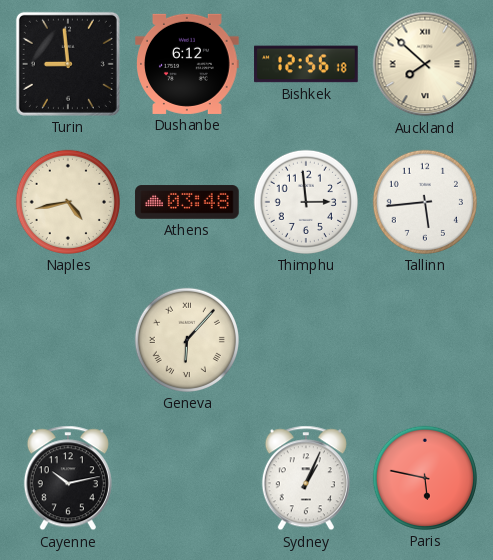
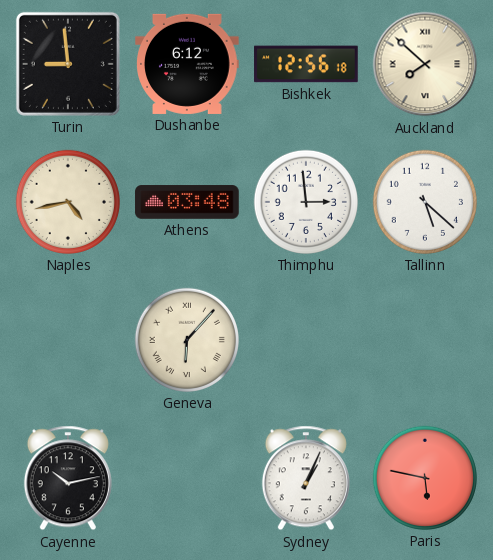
Tallinn: 5:44 -> 5:22
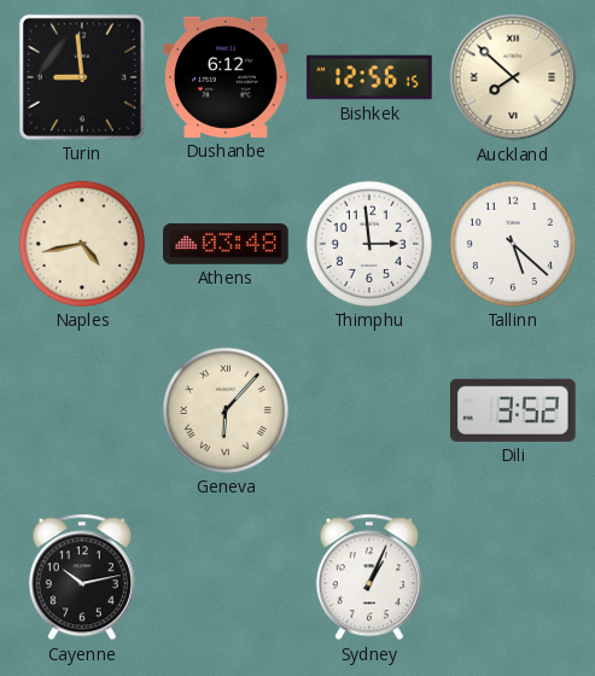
Bishkek: 12:56:18 -> 12:56:15
Dili: none -> 3:52
Paris: 5:47 -> none
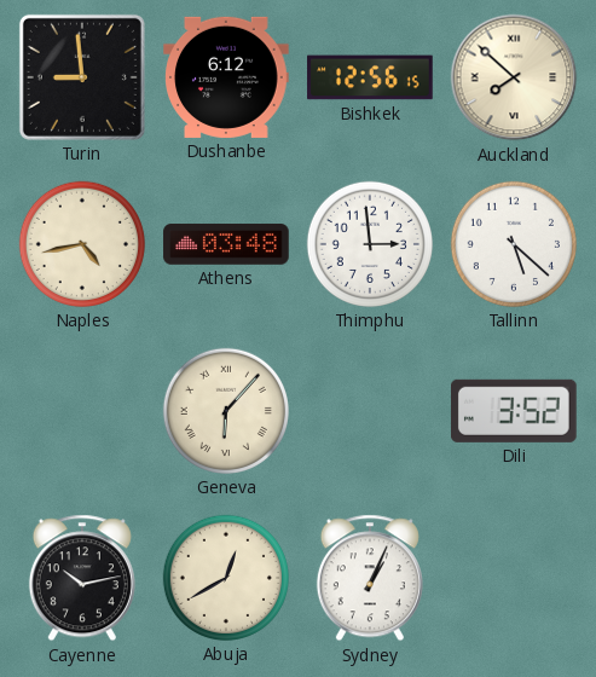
Abuja: none -> 12:40
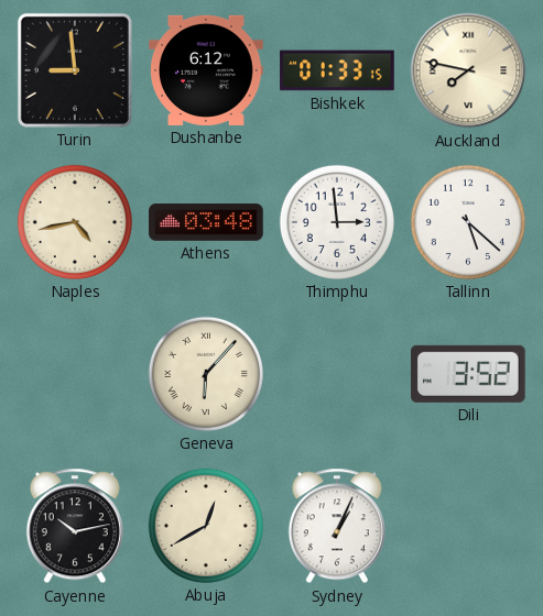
Bishkek: 12:56 -> 01:33
Auckland: 7:52 -> 7:47
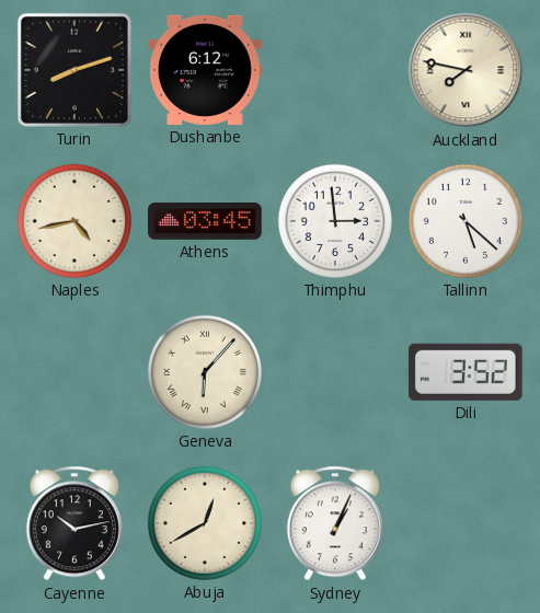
Turin: 8:59 -> 8:12
Bishkek: 01:33 -> none
Athens: 03:48 -> 03:45
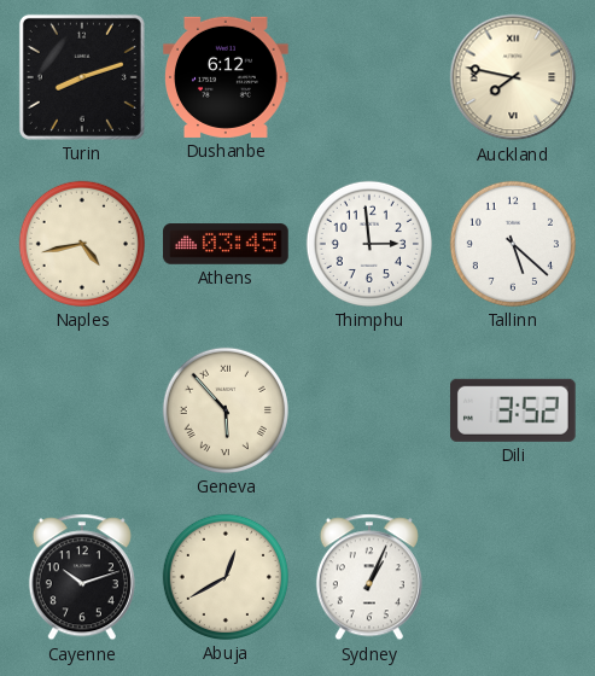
Geneva: 6:07 -> 5:53
Cayenne: 10:13 -> 10:12
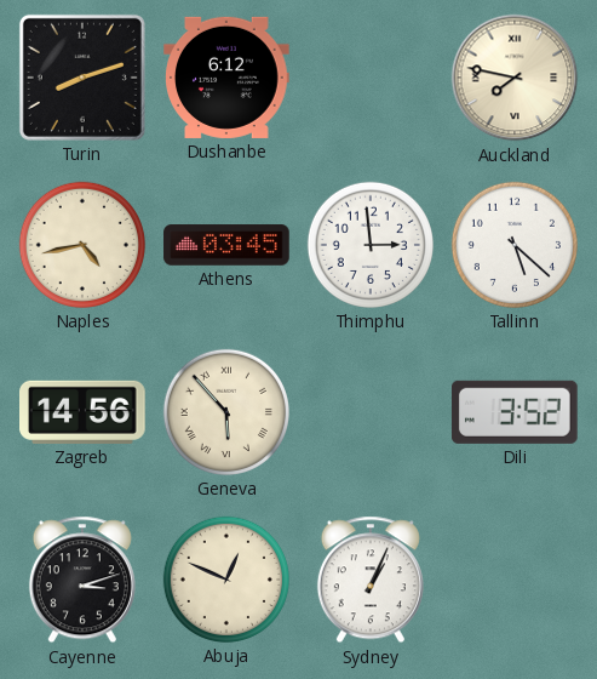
Zagreb: none -> 14:56
Cayenne: 10:12 -> 3:12
Abuja: 12:40 -> 12:49
